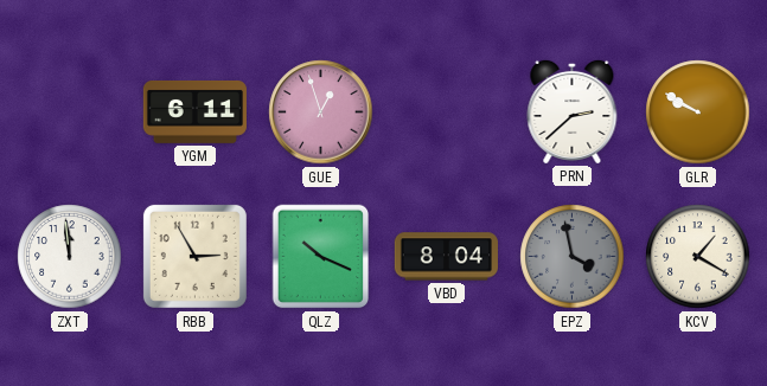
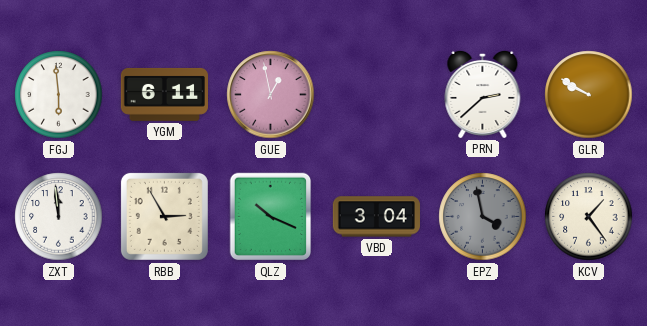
FGJ: none -> 5:59
GUE: 12:57 -> 12:58
VBD: 8:04 -> 3:04
KCV: 1:20 -> 1:24
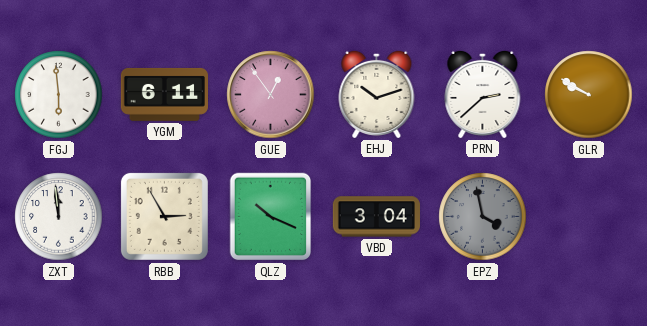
GUE: 12:58 -> 12:54
EHJ: none -> 10:12
KCV: 1:24 -> none
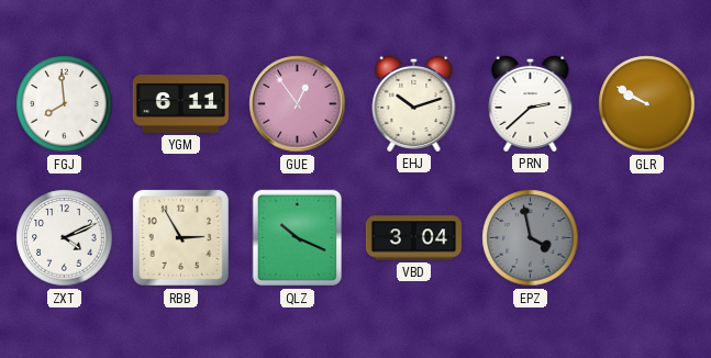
FGJ: 5:59 -> 7:59
ZXT: 11:59 -> 4:11
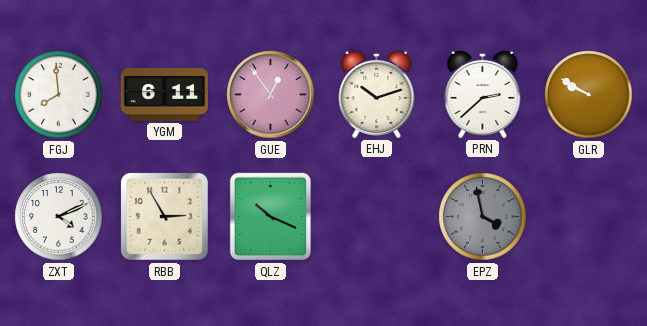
VBD: 3:04 -> none
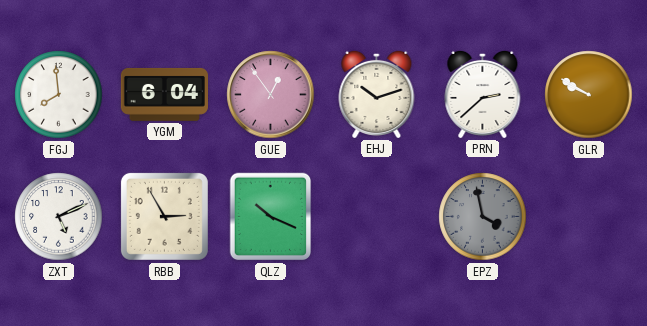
YGM: 6:11 -> 6:04
ZXT: 4:11 -> 5:11
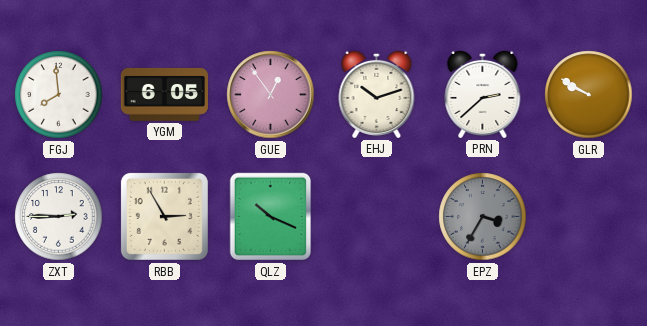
YGM: 6:04 -> 6:05
ZXT: 5:11 -> 2:45
EPZ: 3:58 -> 3:35
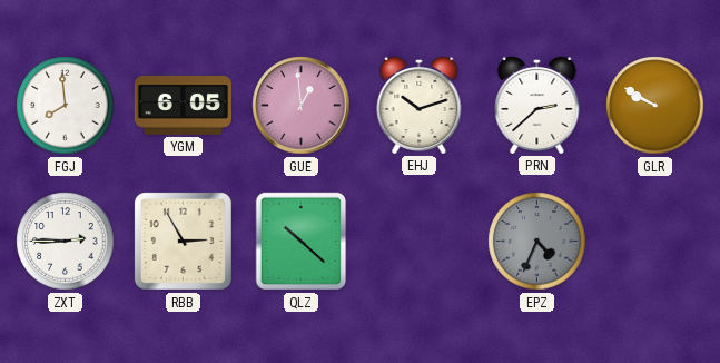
GUE: 12:54 -> 12:59
QLZ: 10:19 -> 10:22
EPZ: 3:35 -> 4:34
